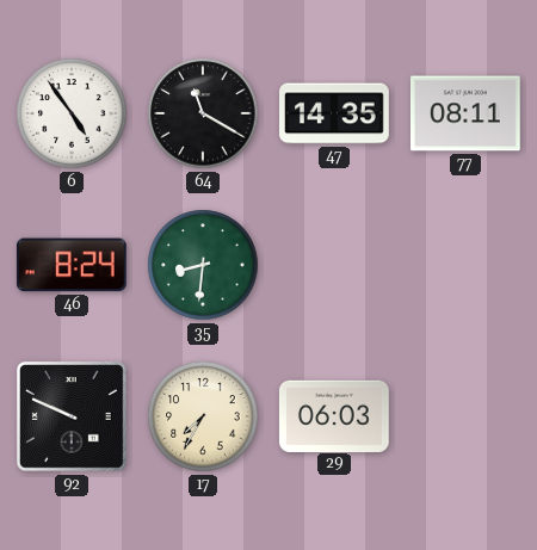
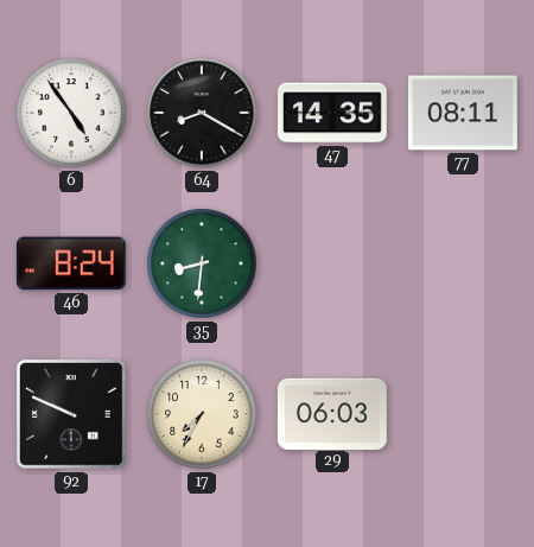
64: 11:20 -> 8:20
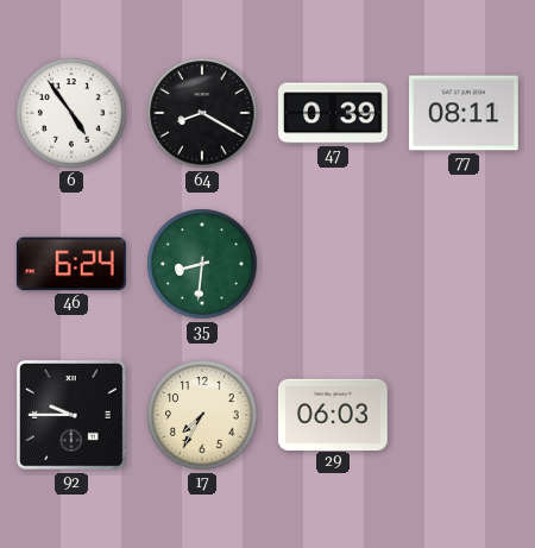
47: 14:35 -> 0:39
46: 8:24 -> 6:24
92: 9:49 -> 9:45
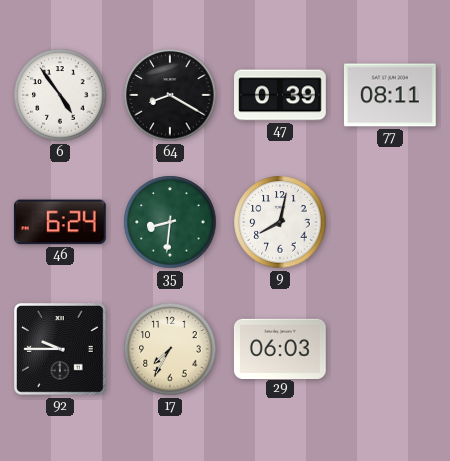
9: none -> 8:02
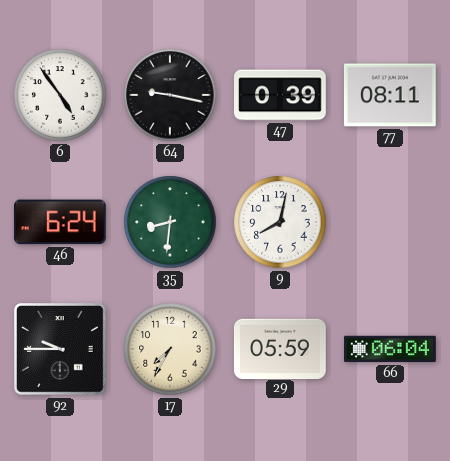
64: 8:20 -> 9:17
29: 06:03 -> 05:59
66: none -> 06:04
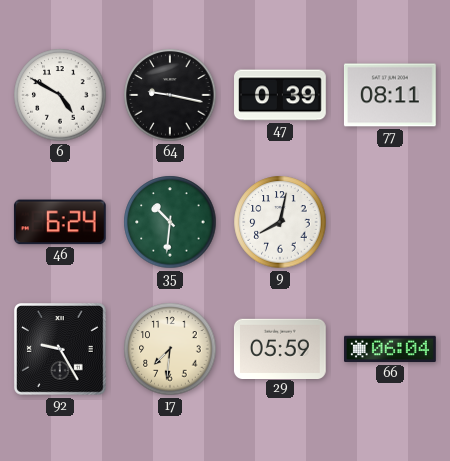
6: 4:54 -> 4:50
35: 8:31 -> 10:31
92: 9:45 -> 9:25
17: 7:35 -> 7:31
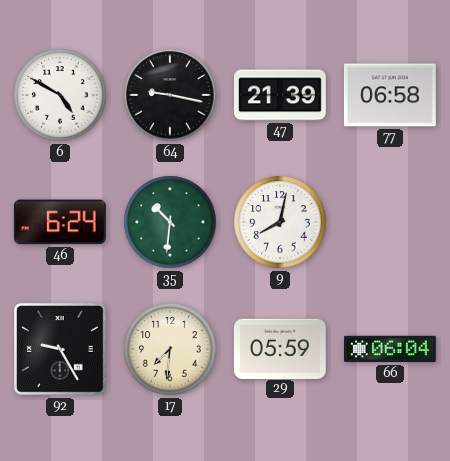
47: 0:39 -> 21:39
77: 08:11 -> 06:58
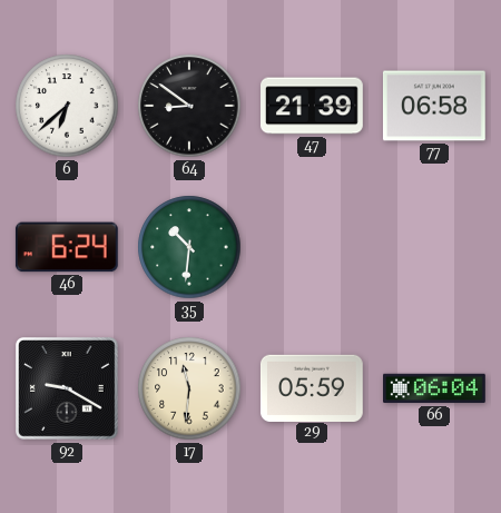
6: 4:50 -> 6:38
64: 9:17 -> 8:51
9: 8:02 -> none
92: 9:25 -> 9:20
17: 7:31 -> 11:31
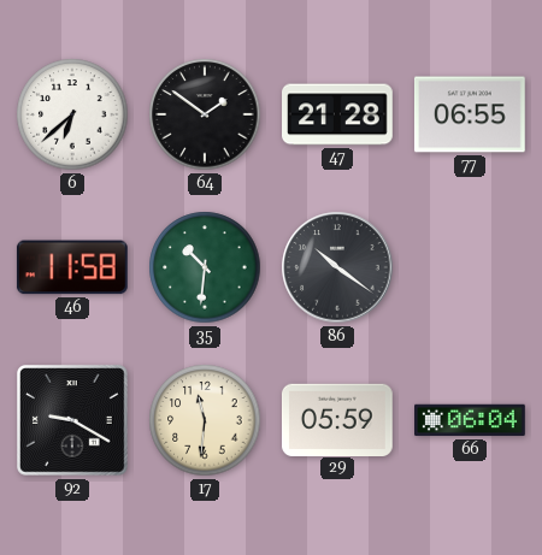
64: 8:51 -> 1:51
47: 21:39 -> 21:28
77: 06:58 -> 06:55
46: 6:24 -> 11:58
86: none -> 10:21
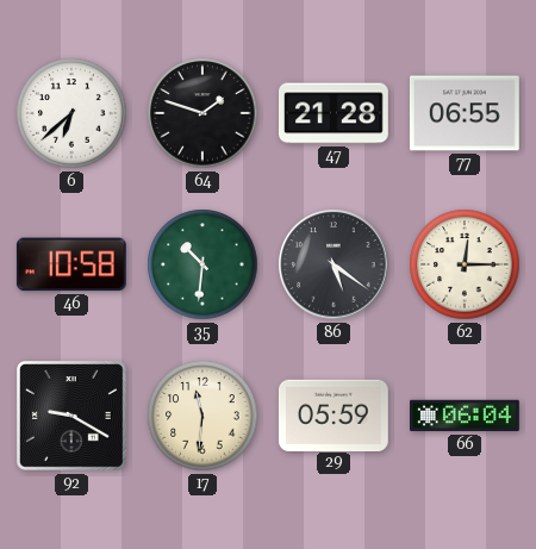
64: 1:51 -> 1:48
46: 11:58 -> 10:58
86: 10:21 -> 5:21
62: none -> 12:15
